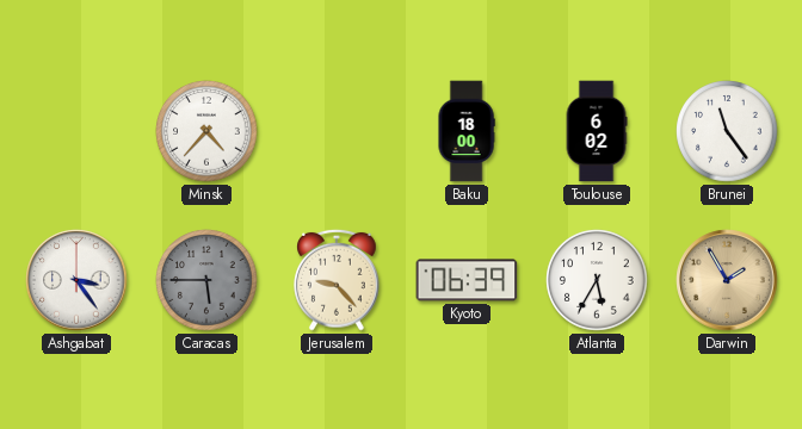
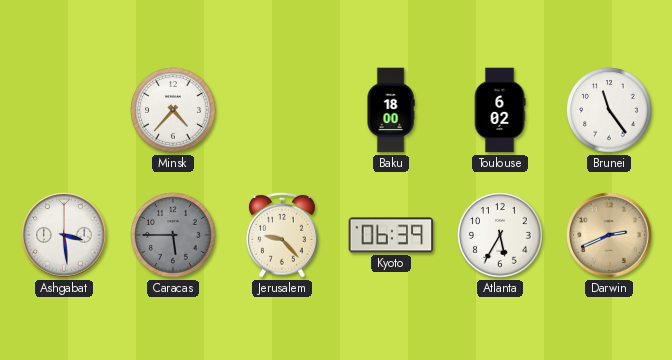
Ashgabat: 3:24 -> 3:29
Darwin: 1:55 -> 2:41
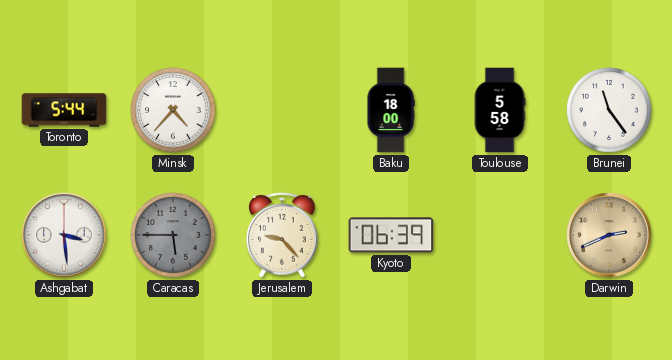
Toronto: none -> 5:44
Toulouse: 6:02 -> 5:58
Atlanta: 5:35 -> none
